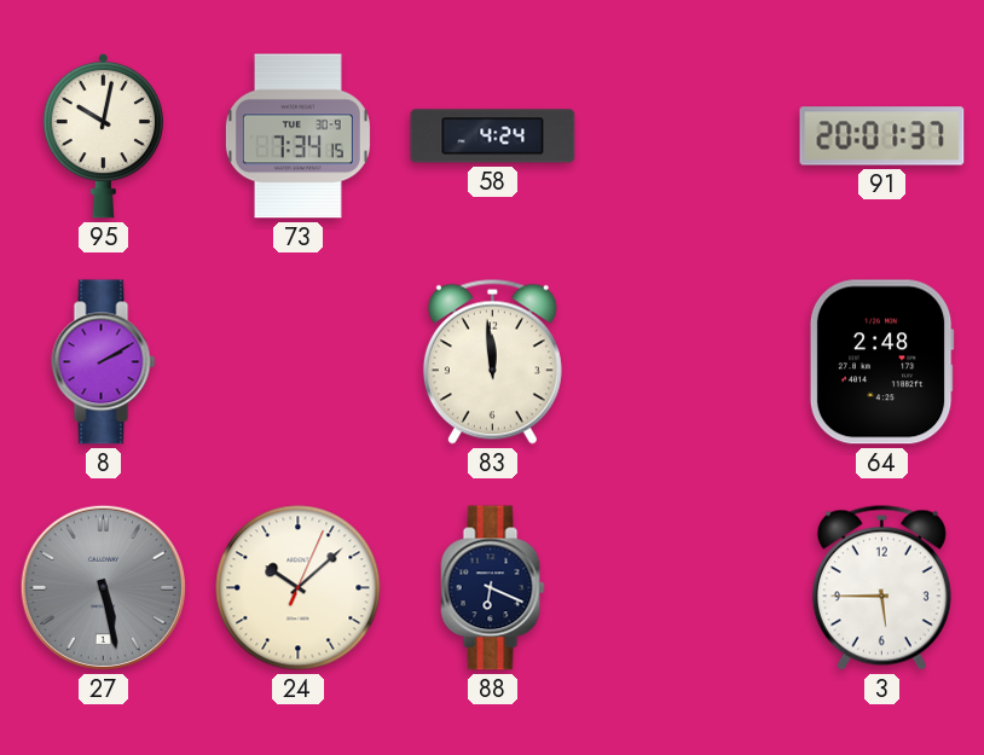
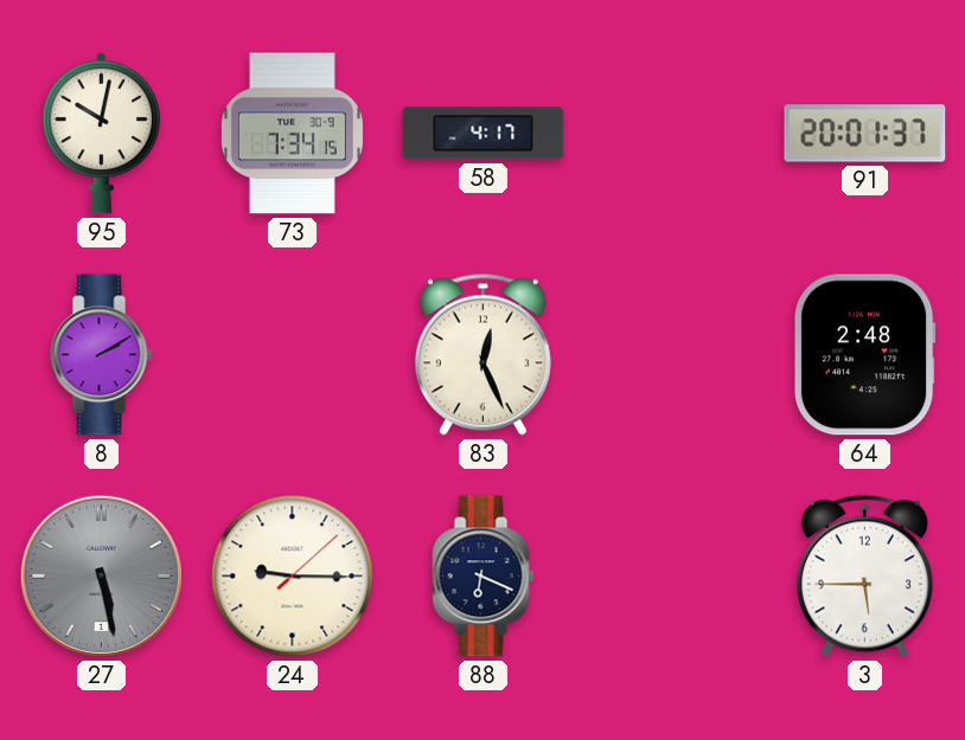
58: 4:24 -> 4:17
83: 11:59 -> 12:26
24: 10:08 -> 9:15
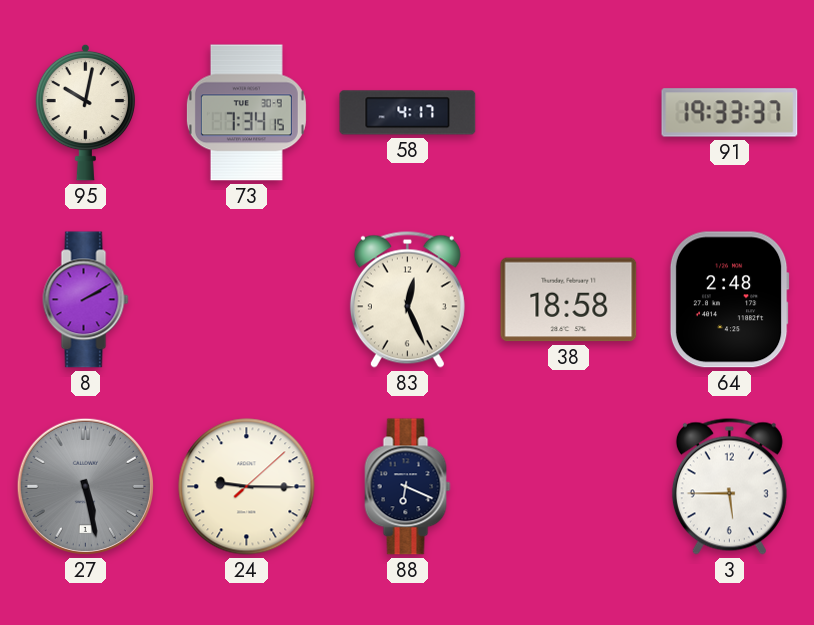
91: 20:01 -> 19:33
38: none -> 18:58
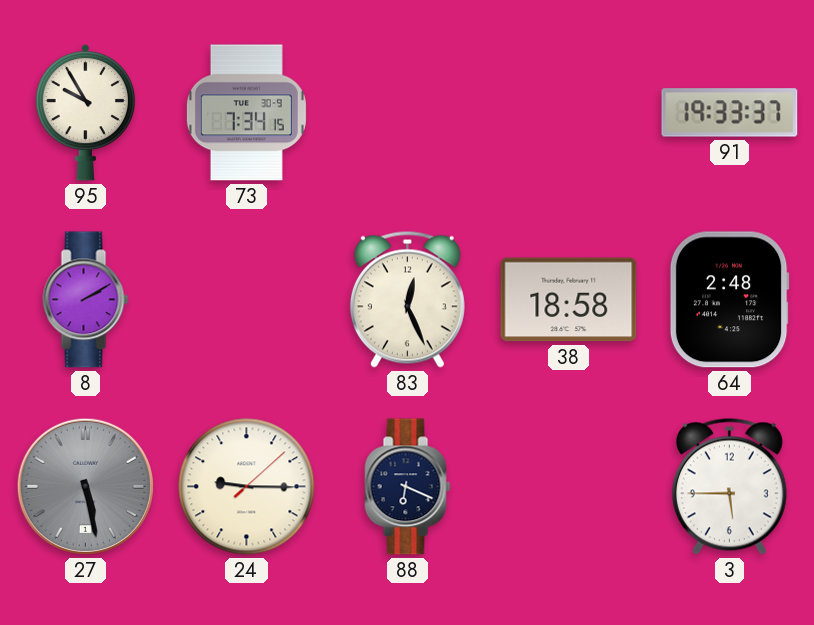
95: 10:02 -> 9:55
58: 4:17 -> none
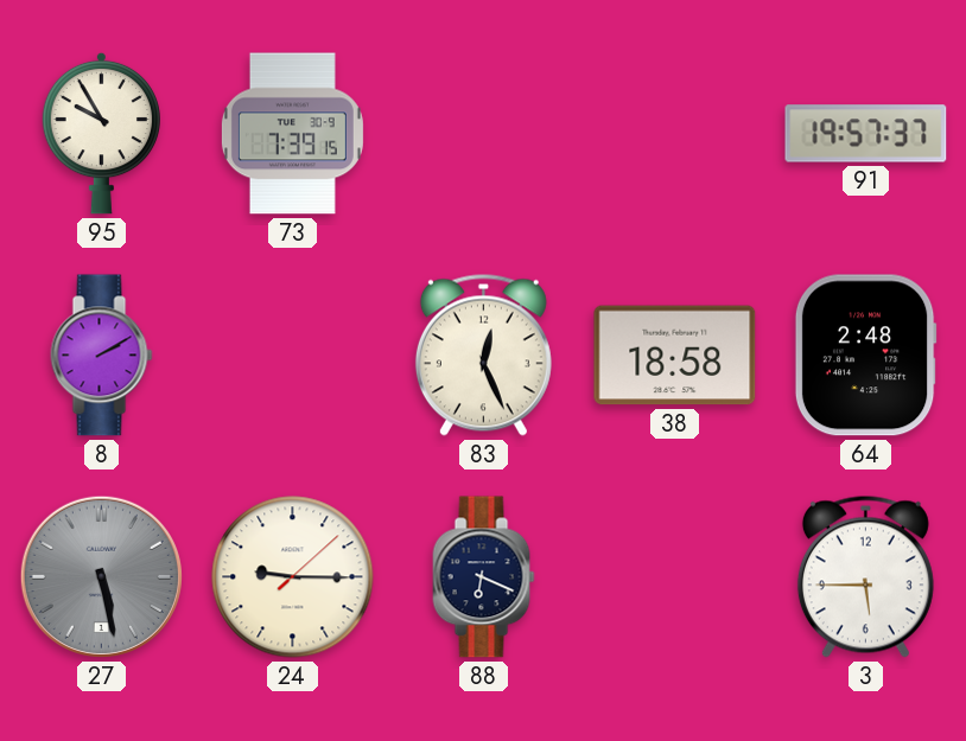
73: 7:34 -> 7:39
91: 19:33 -> 19:57
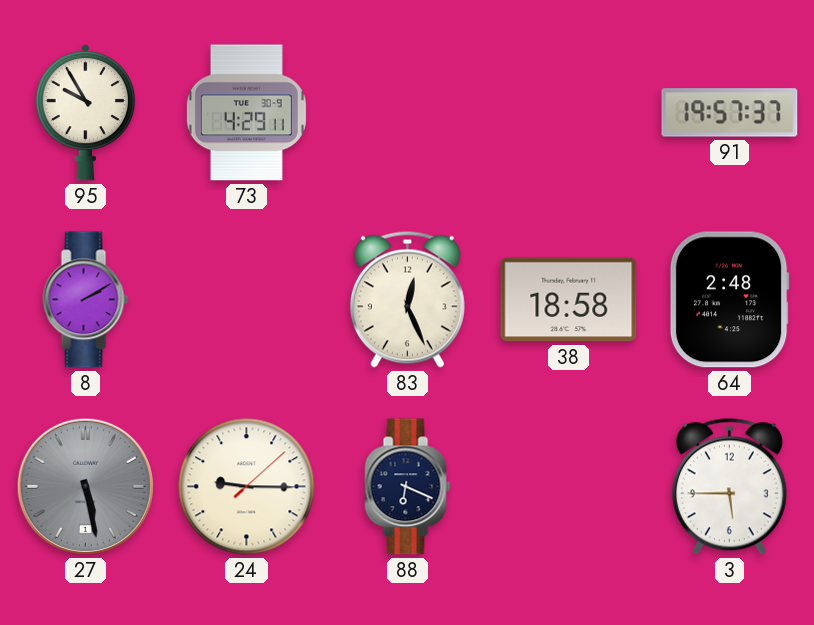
73: 7:39 -> 4:29
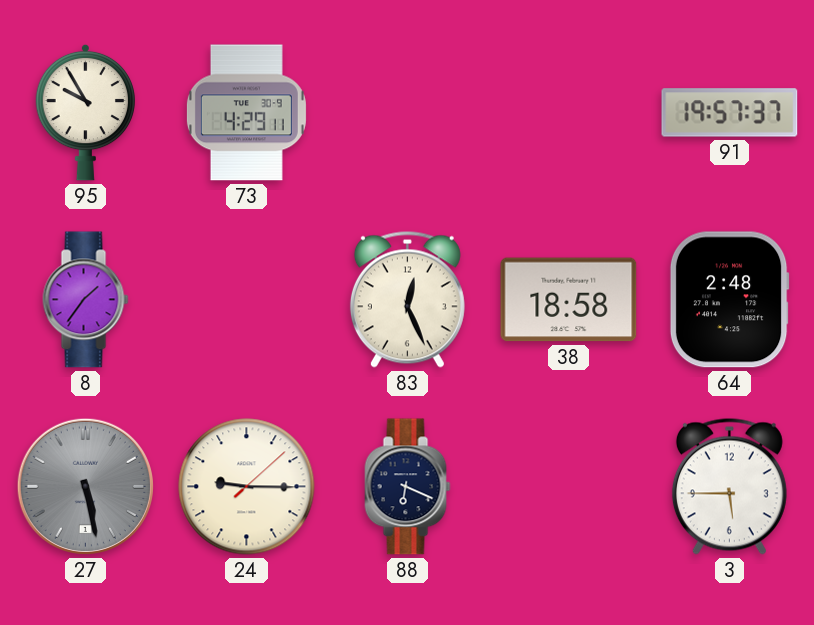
8: 2:10 -> 1:36
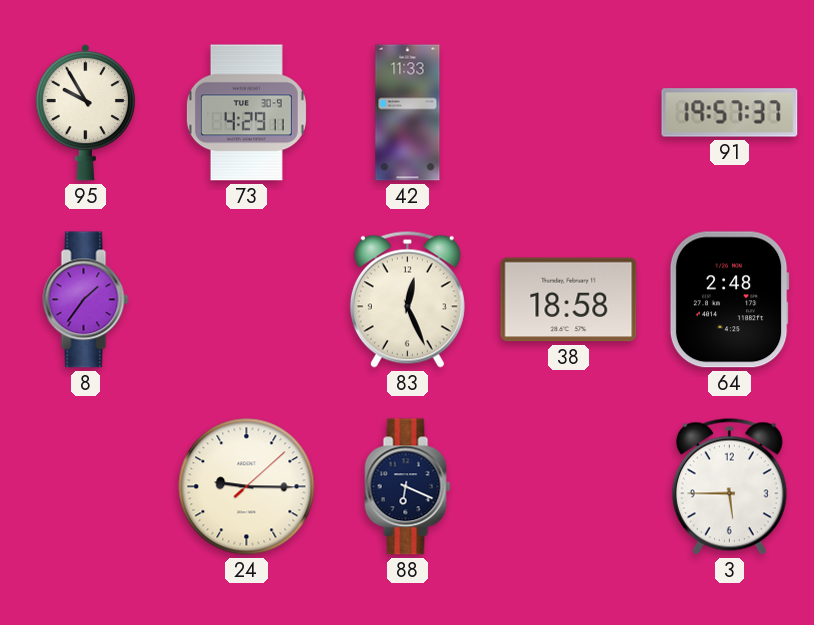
42: none -> 11:33
27: 5:28 -> none
